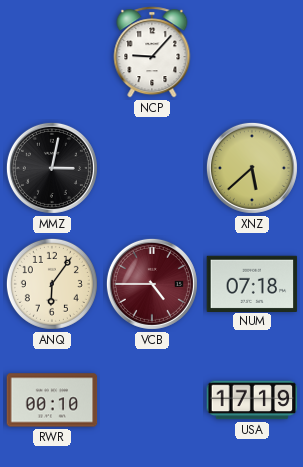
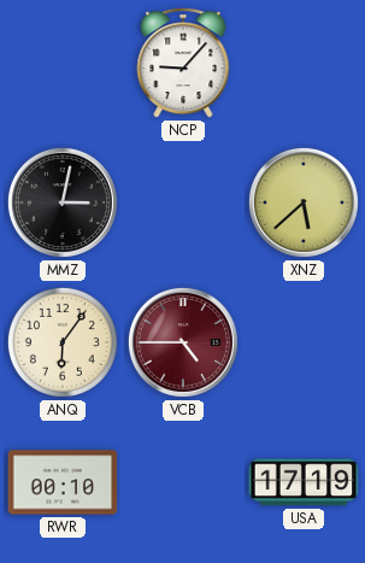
NUM: 07:18 -> none
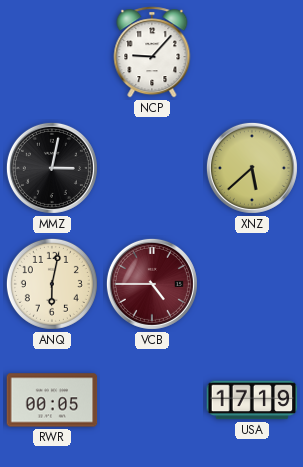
ANQ: 6:06 -> 6:02
RWR: 00:10 -> 00:05
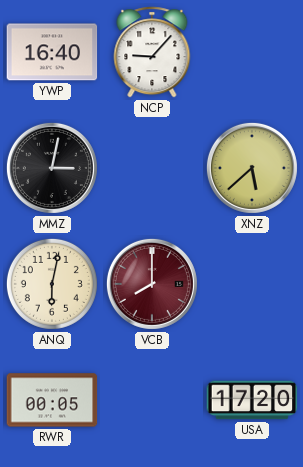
YWP: none -> 16:40
VCB: 4:45 -> 8:00
USA: 17:19 -> 17:20
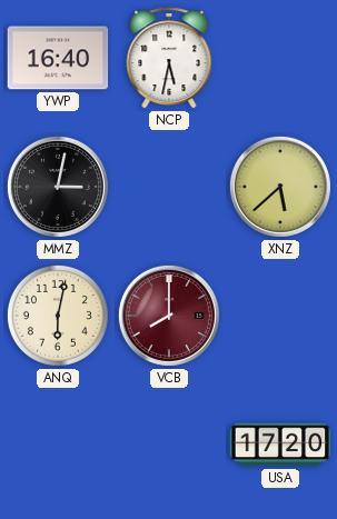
NCP: 9:07 -> 5:32
RWR: 00:05 -> none
